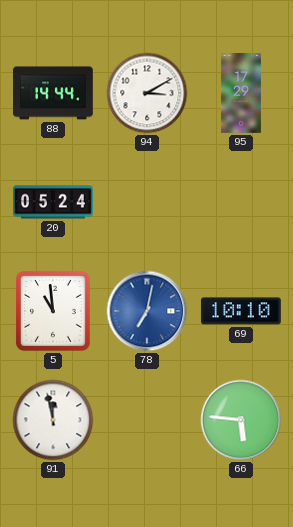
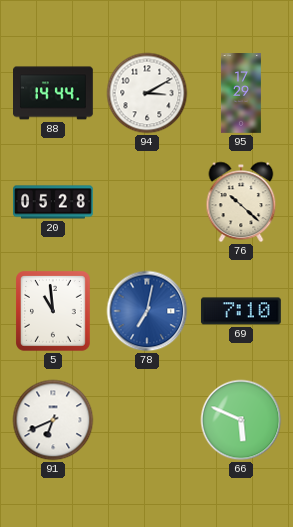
20: 05:24 -> 05:28
76: none -> 10:22
69: 10:10 -> 7:10
91: 11:58 -> 6:41
66: 5:46 -> 5:49
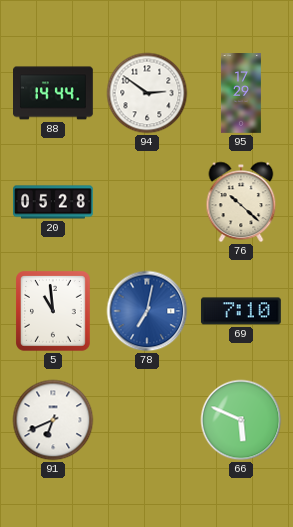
94: 3:10 -> 2:51
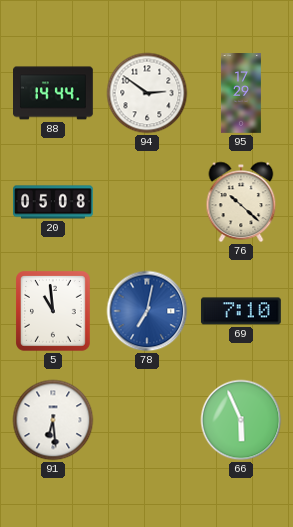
20: 05:28 -> 05:08
91: 6:41 -> 6:29
66: 5:49 -> 5:56
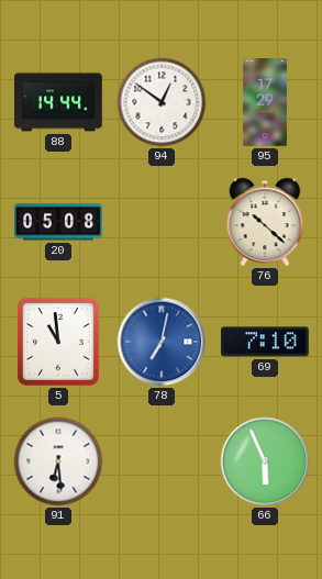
94: 2:51 -> 12:51
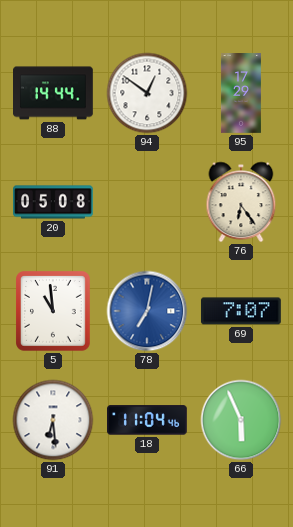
76: 10:22 -> 6:24
69: 7:10 -> 7:07
18: none -> 11:04
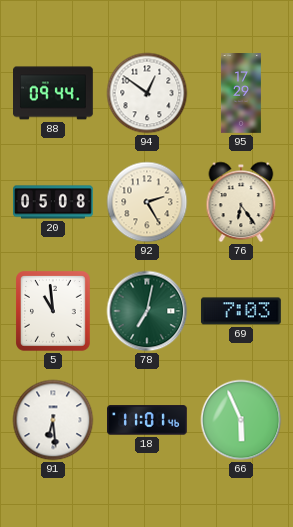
88: 14:44 -> 09:44
92: none -> 2:25
78 dial: blue -> green
69: 7:07 -> 7:03
18: 11:04 -> 11:01
